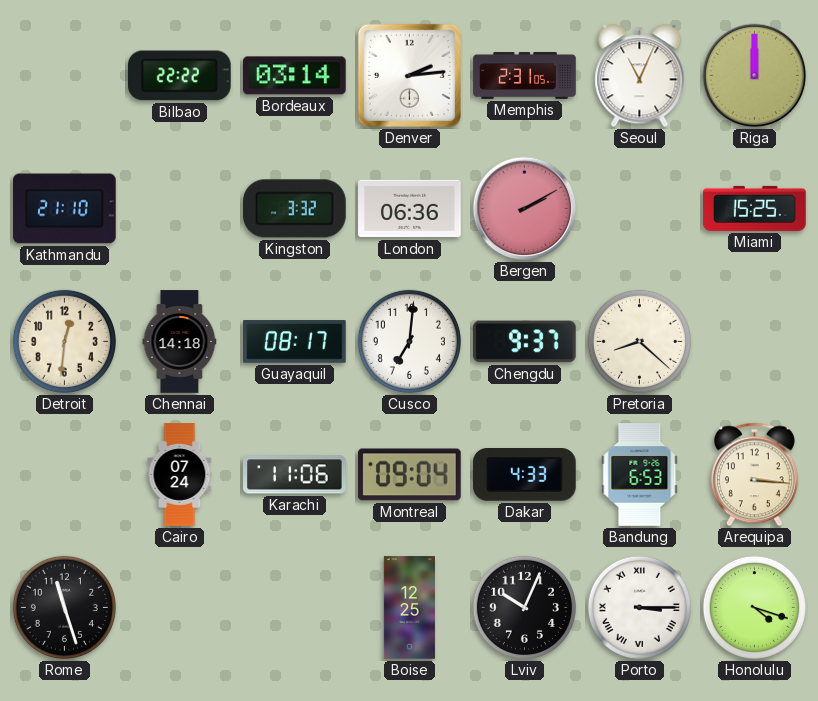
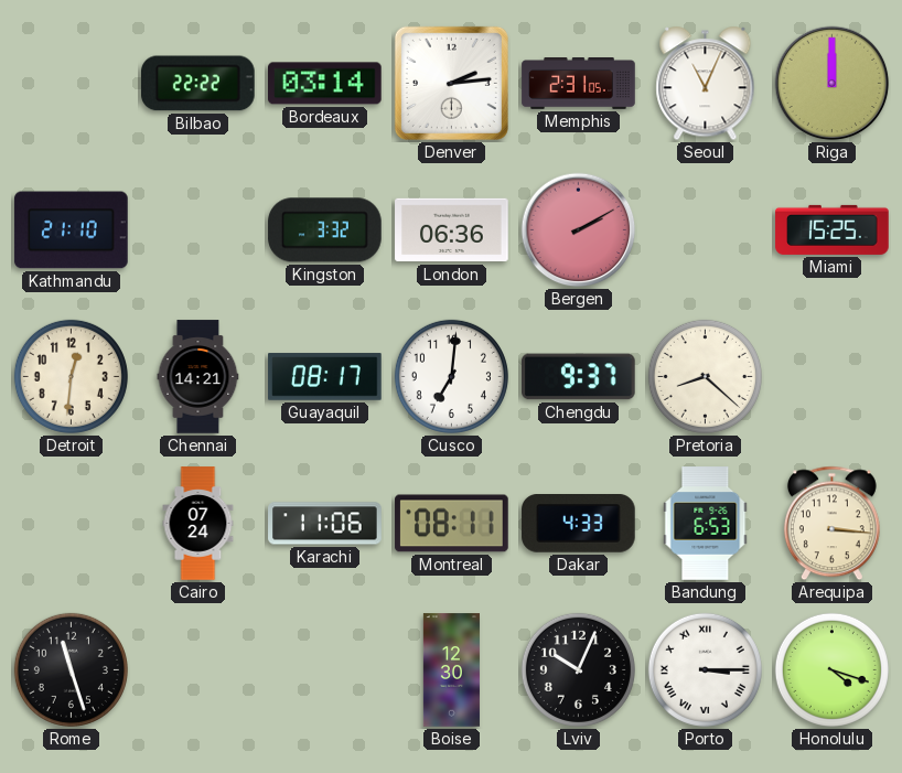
Chennai: 14:18 -> 14:21
Montreal: 09:04 -> 08:11
Boise: 12:25 -> 12:30
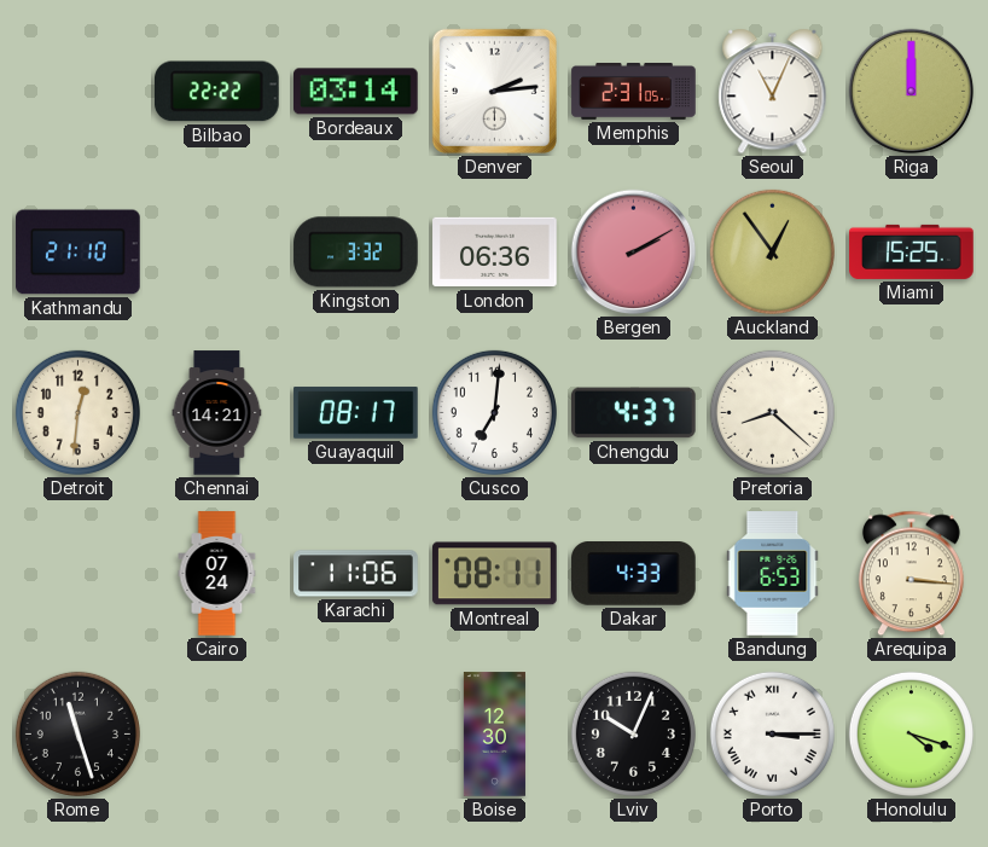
Auckland: none -> 12:54
Chengdu: 9:37 -> 4:37
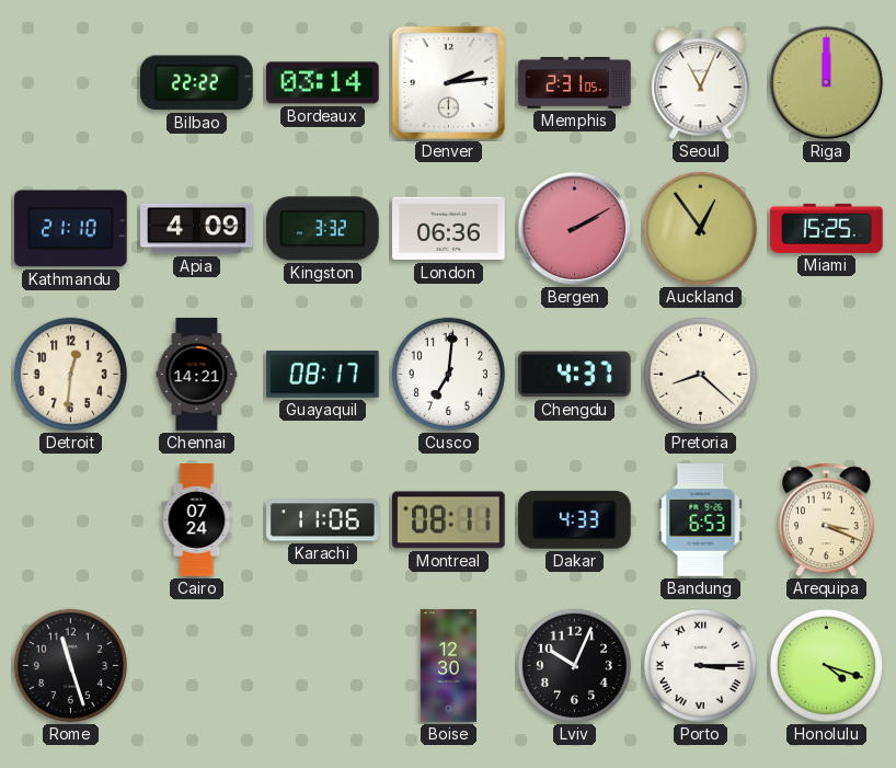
Apia: none -> 4:09
Arequipa: 3:16 -> 3:19
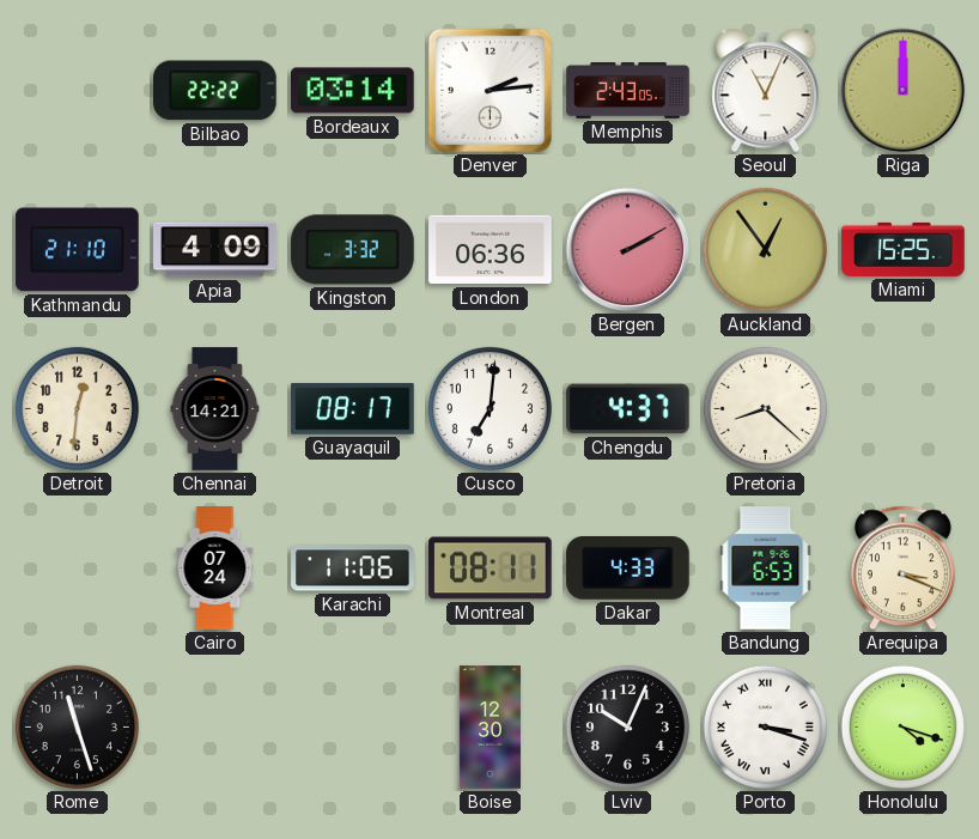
Memphis: 2:31 -> 2:43
Porto: 3:15 -> 3:18
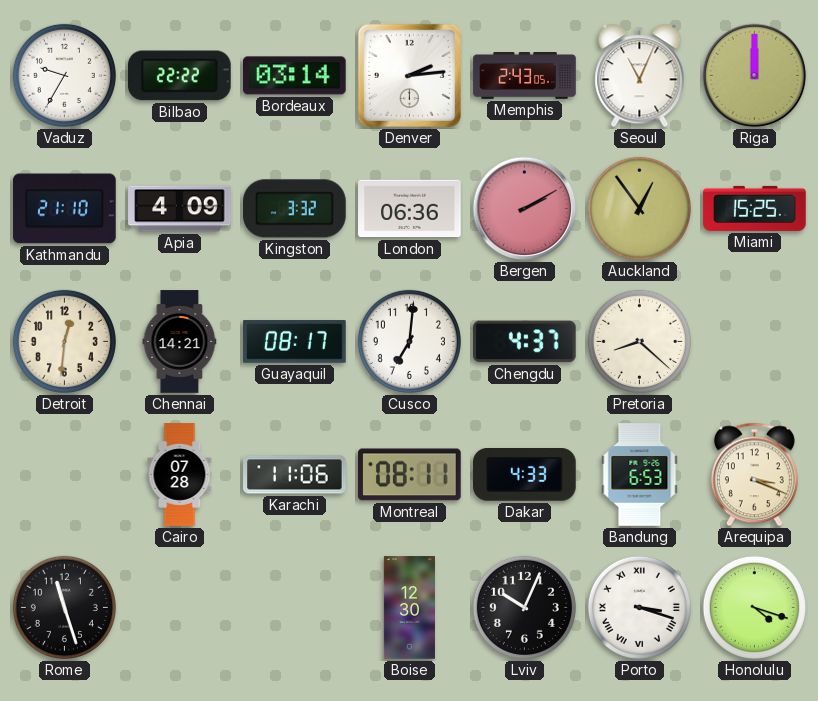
Vaduz: none -> 9:35
Cairo: 07:24 -> 07:28
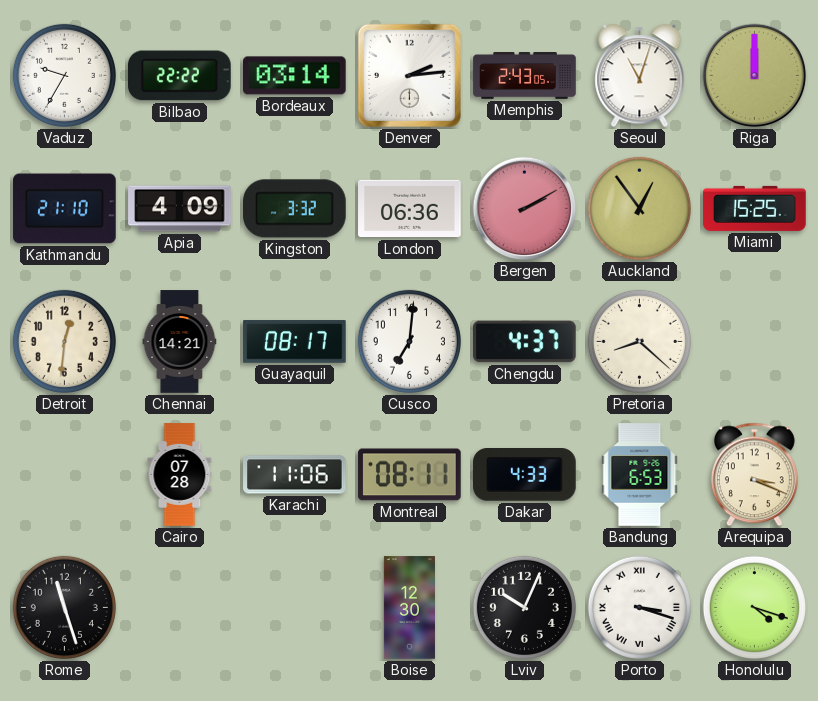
Seoul: 11:04 -> 11:03
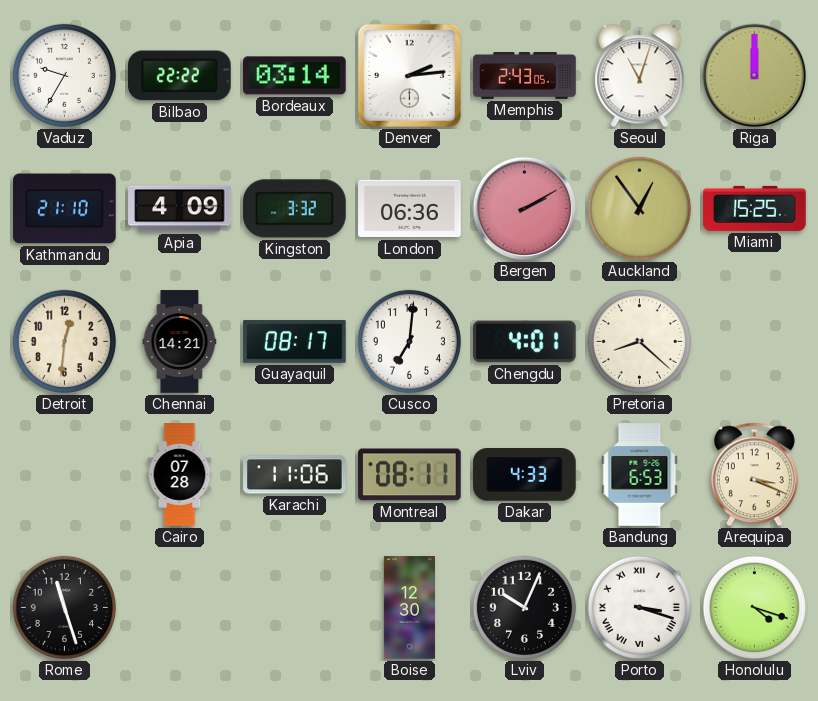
Chengdu: 4:37 -> 4:01
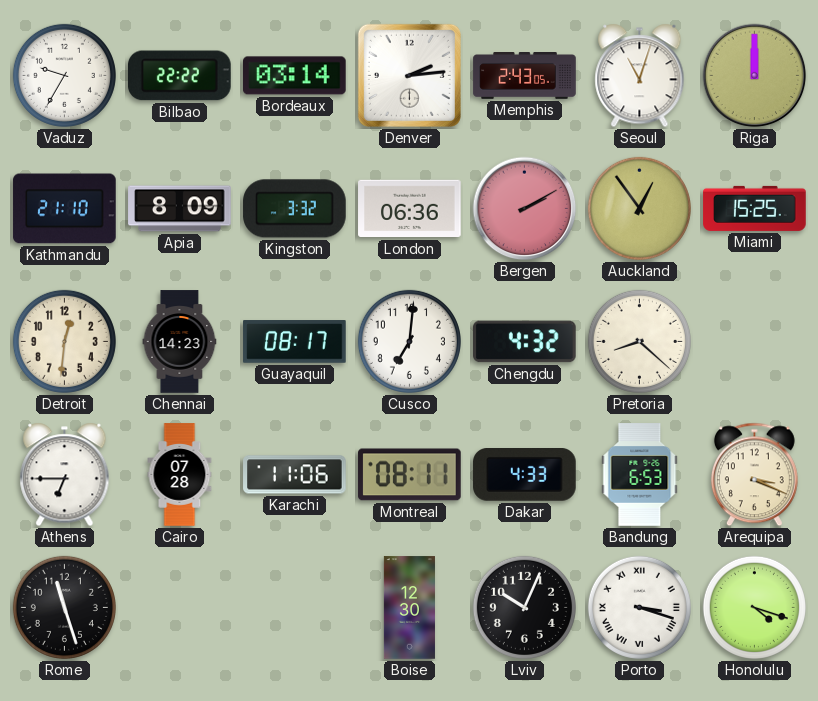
Apia: 4:09 -> 8:09
Chennai: 14:21 -> 14:23
Chengdu: 4:01 -> 4:32
Athens: none -> 6:45
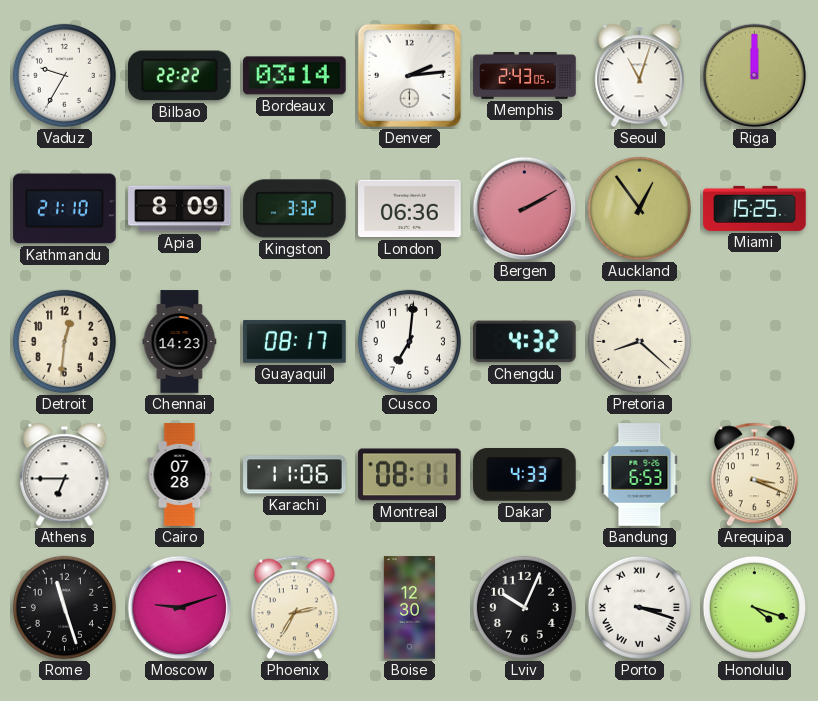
Moscow: none -> 9:12
Phoenix: none -> 2:35
